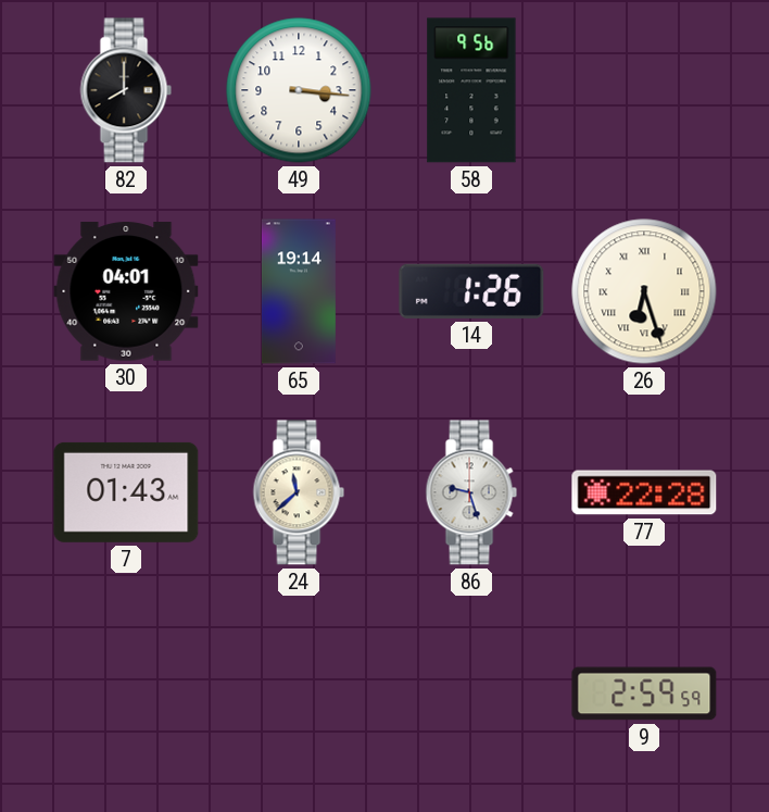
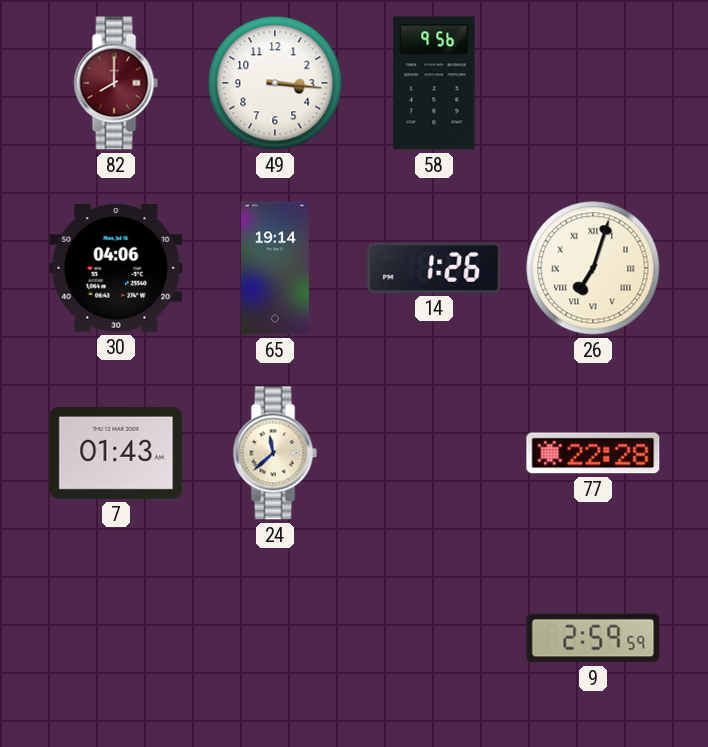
82 dial: black -> burgundy
30: 04:01 -> 04:06
26: 6:27 -> 7:03
86: 9:27 -> none
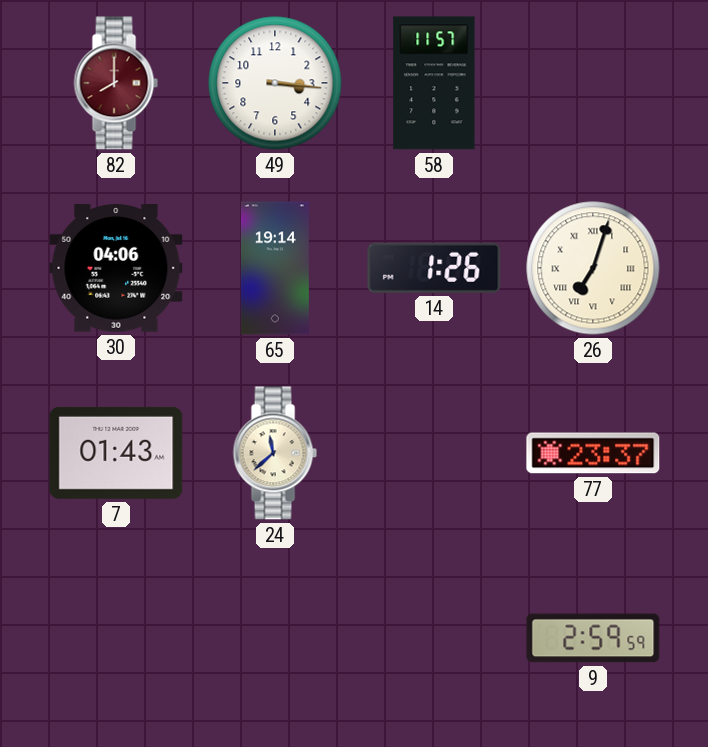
58: 9:56 -> 11:57
77: 22:28 -> 23:37
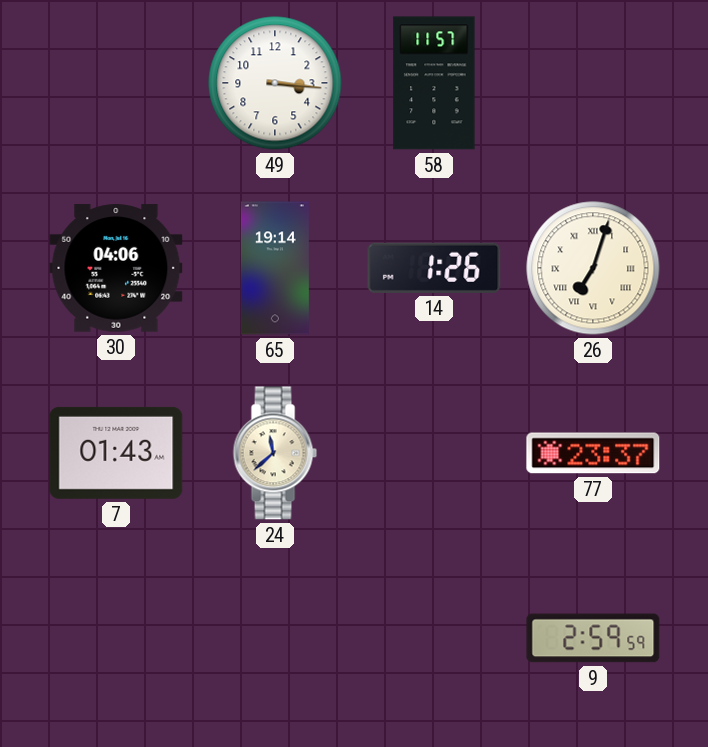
82: 8:00 -> none
